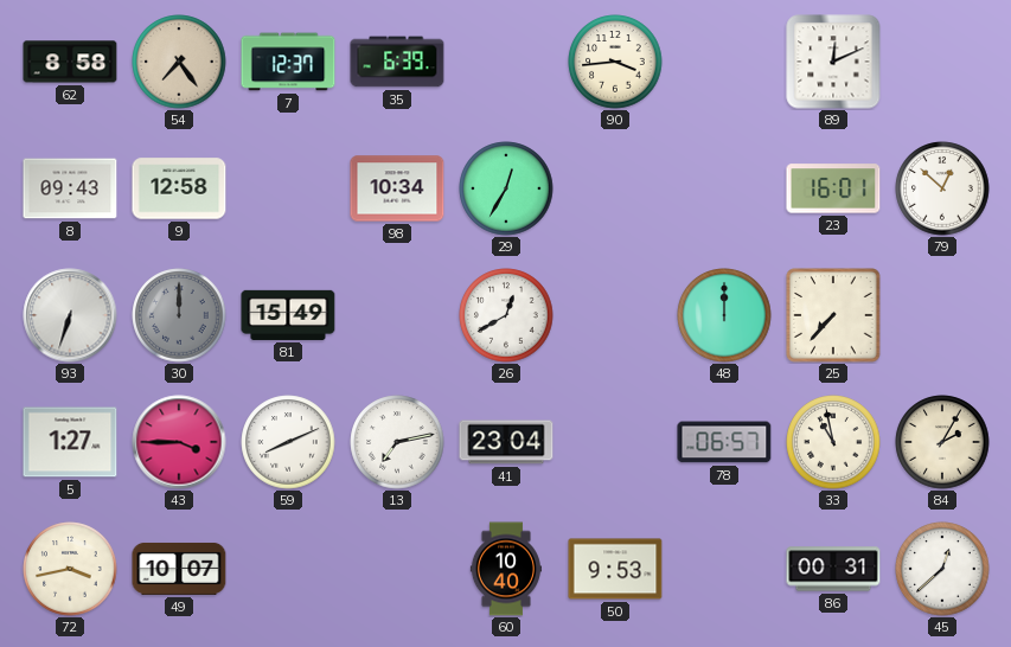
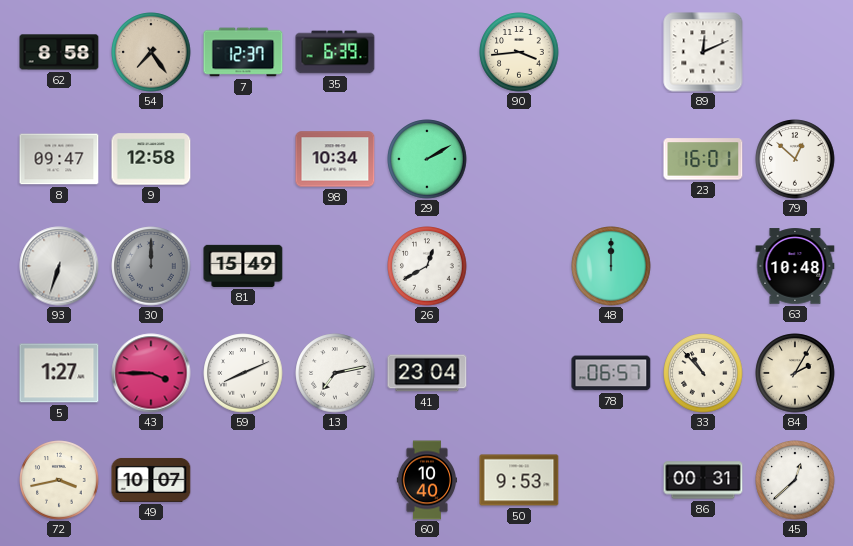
8: 09:43 -> 09:47
29: 12:35 -> 2:10
25: 7:37 -> none
63: none -> 10:48
33: 10:58 -> 10:53
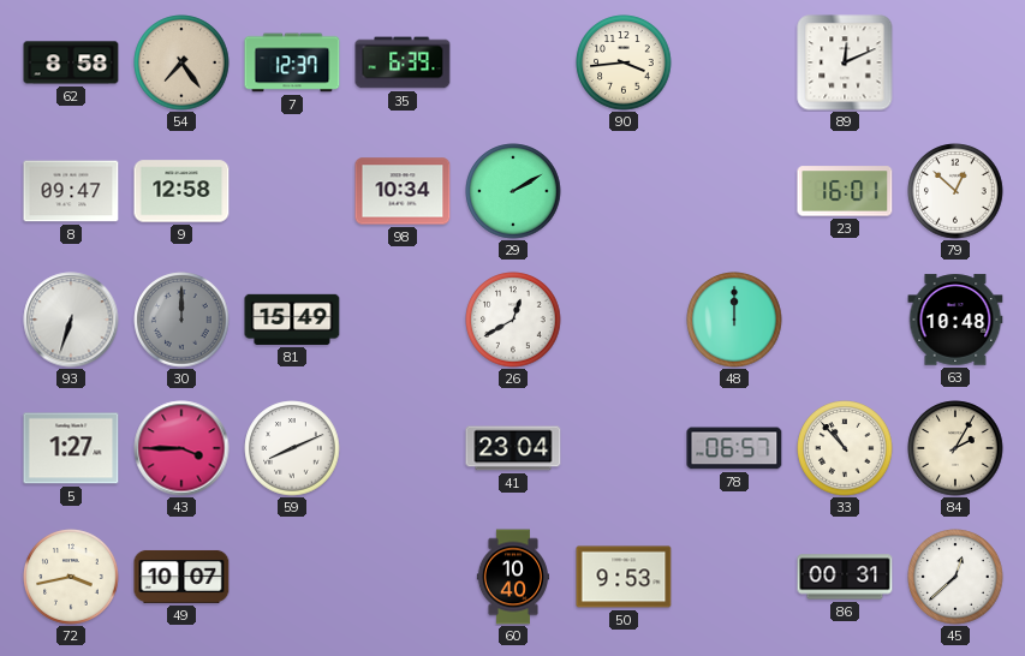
13: 7:13 -> none
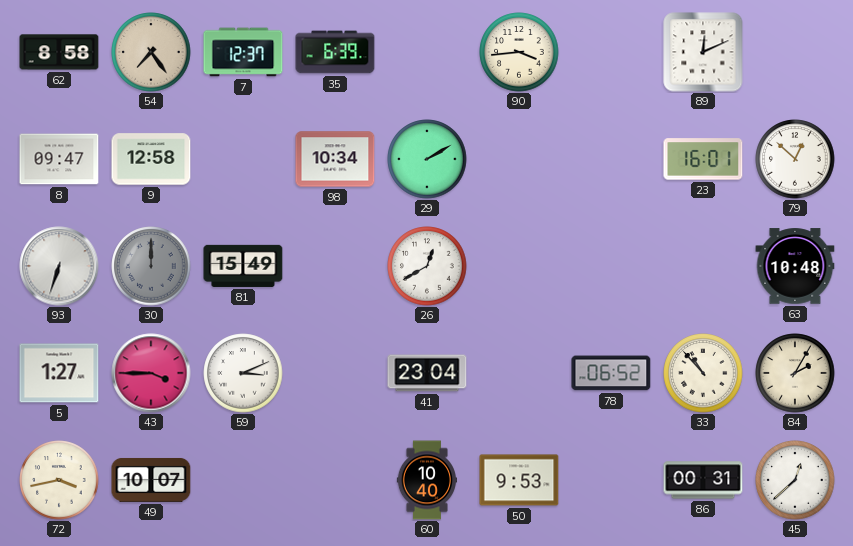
48: 12:00 -> none
59: 8:11 -> 3:11
78: 06:57 -> 06:52
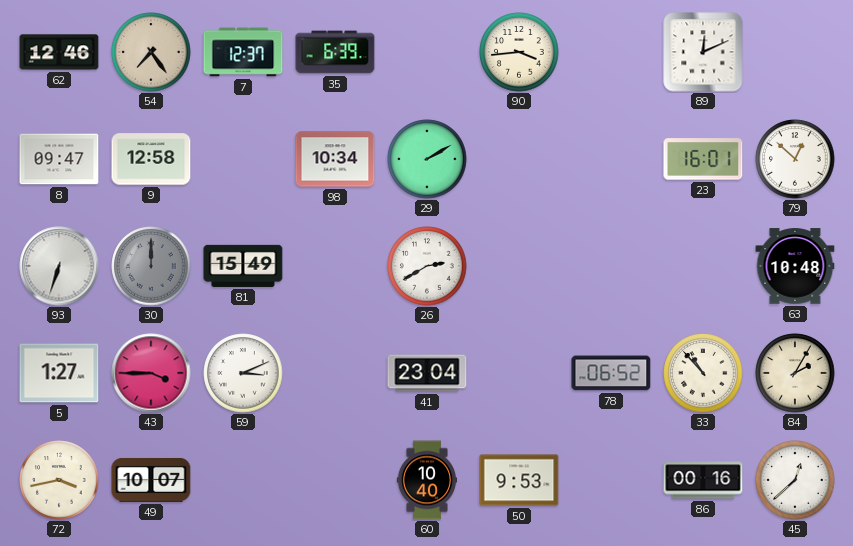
62: 8:58 -> 12:46
26: 12:40 -> 2:40
86: 00:31 -> 00:16
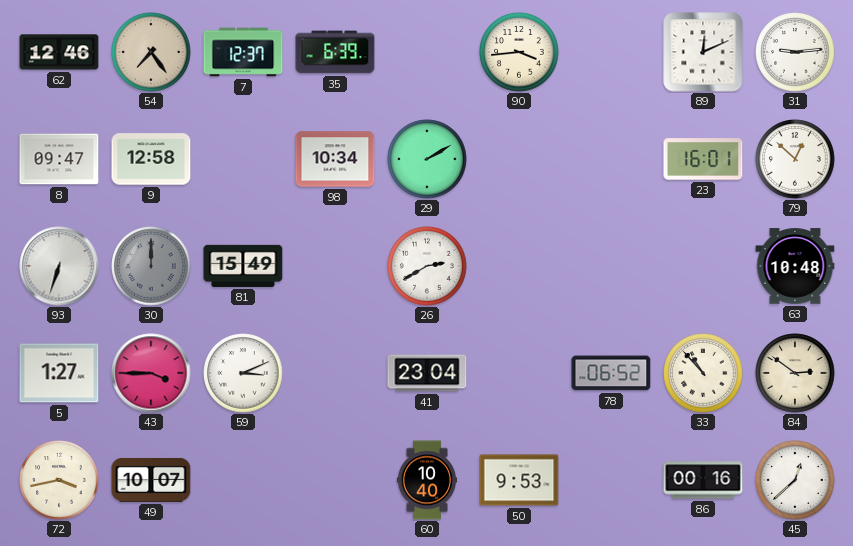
31: none -> 9:14
84: 2:05 -> 2:51
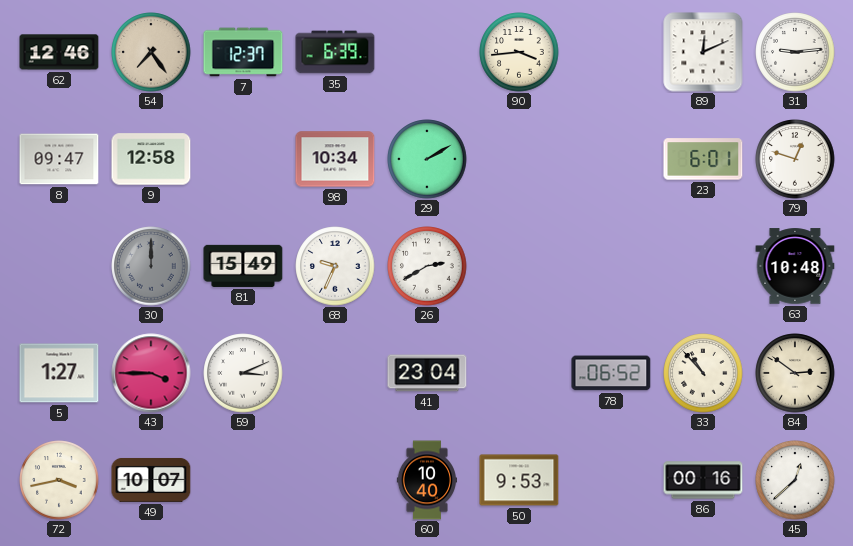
23: 16:01 -> 6:01
79: 12:52 -> 12:48
93: 6:33 -> none
68: none -> 9:34
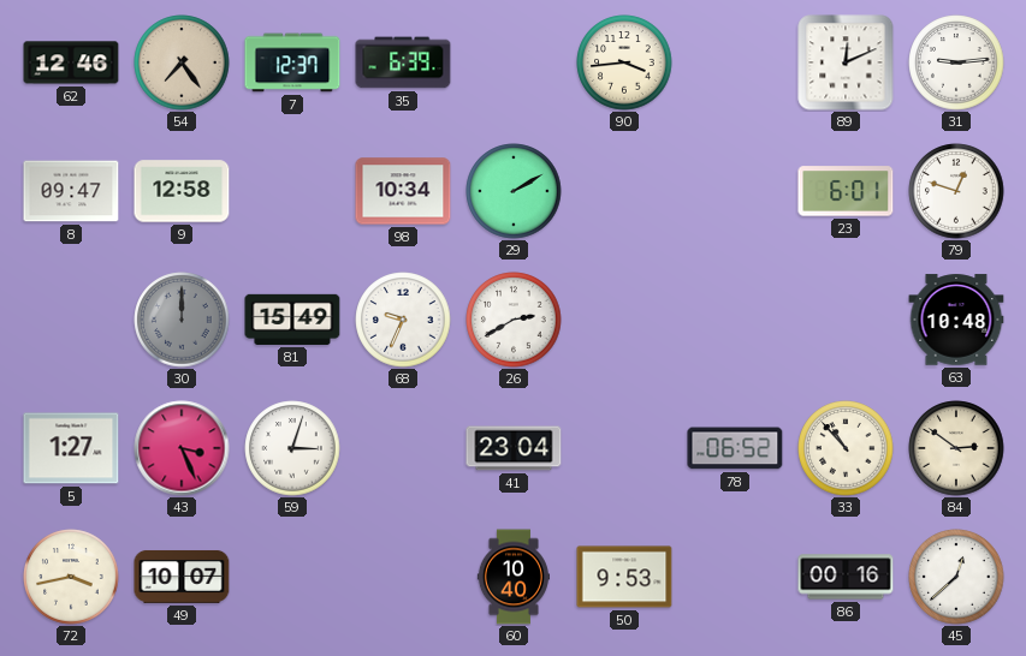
43: 3:45 -> 3:26
59: 3:11 -> 3:03
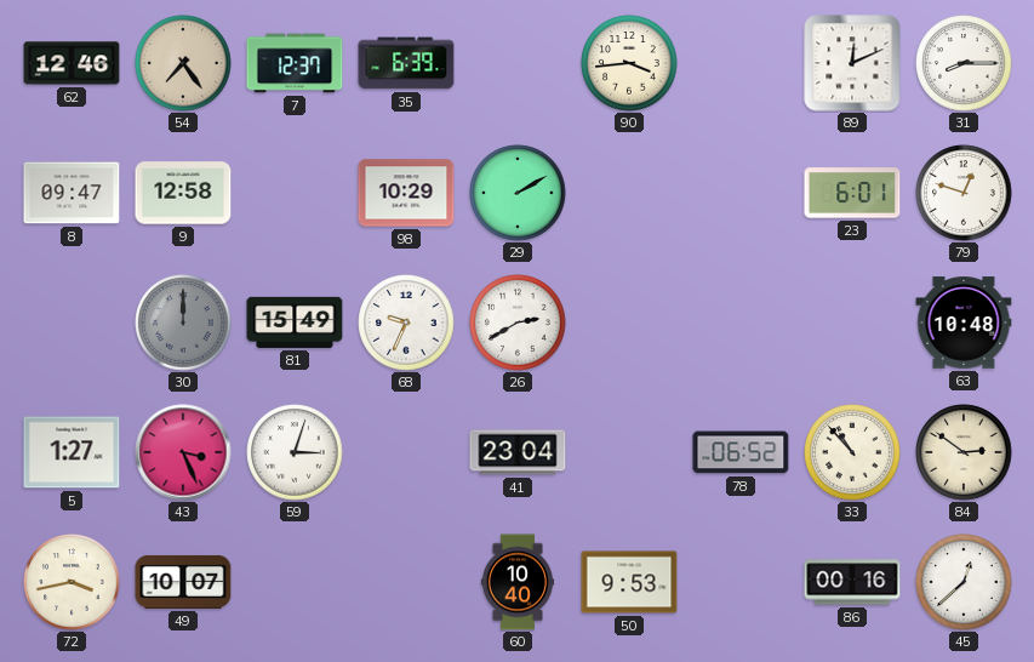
31: 9:14 -> 8:15
98: 10:34 -> 10:29
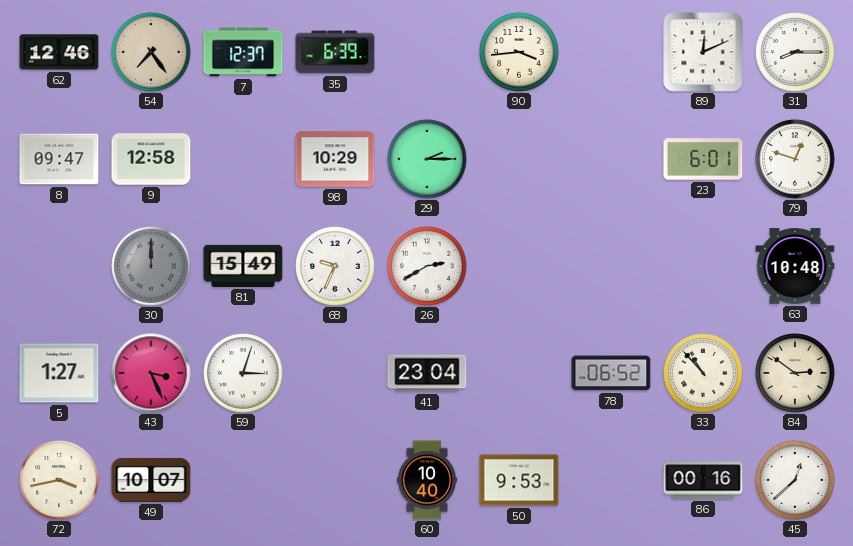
29: 2:10 -> 2:15
